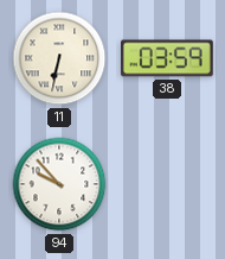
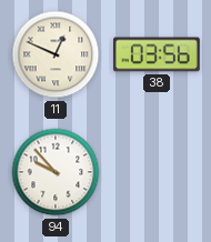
11: 6:32 -> 12:49
38: 03:59 -> 03:56
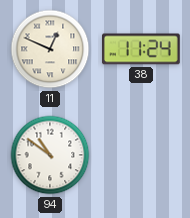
38: 03:56 -> 11:24
94: 9:53 -> 10:51
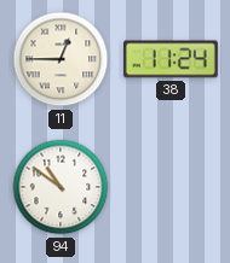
11: 12:49 -> 12:45
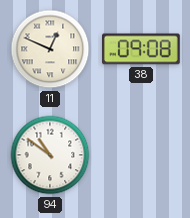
11: 12:45 -> 12:49
38: 11:24 -> 09:08
